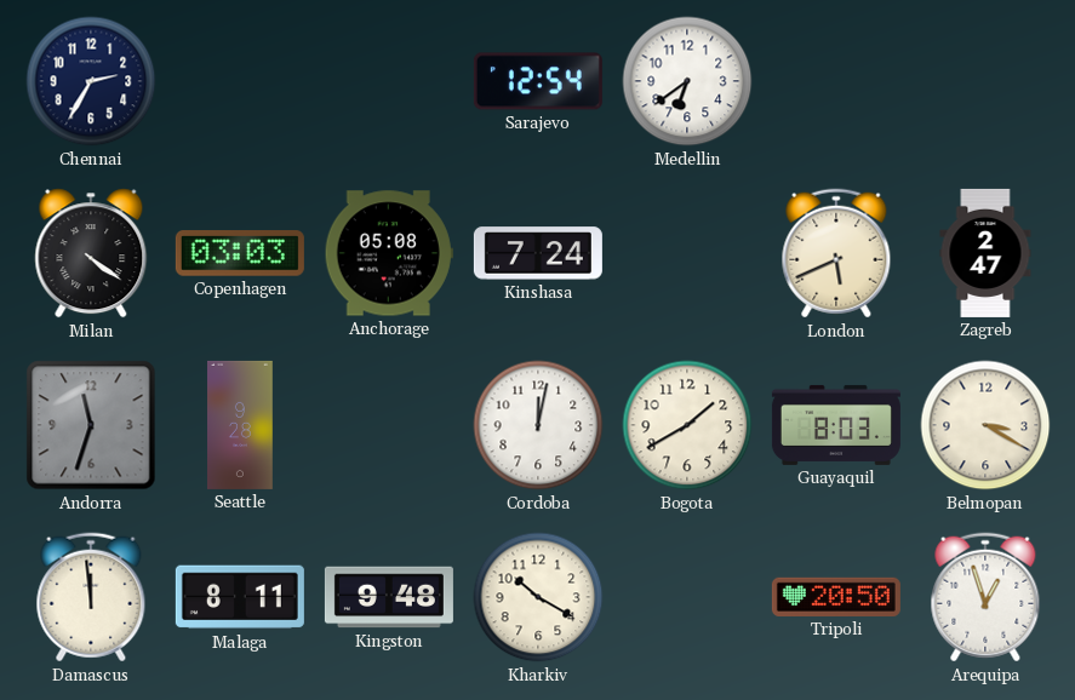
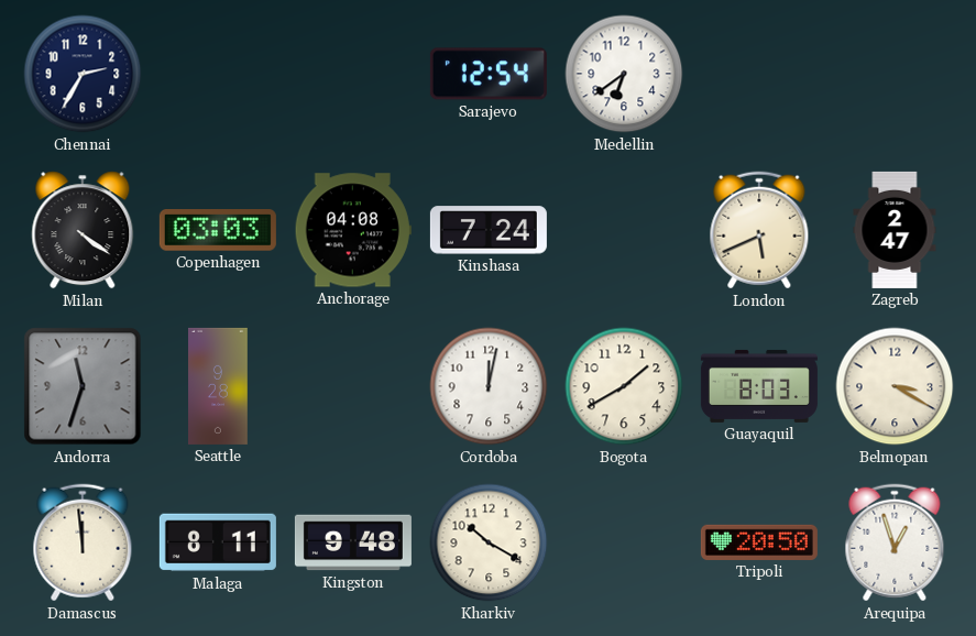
Anchorage: 05:08 -> 04:08
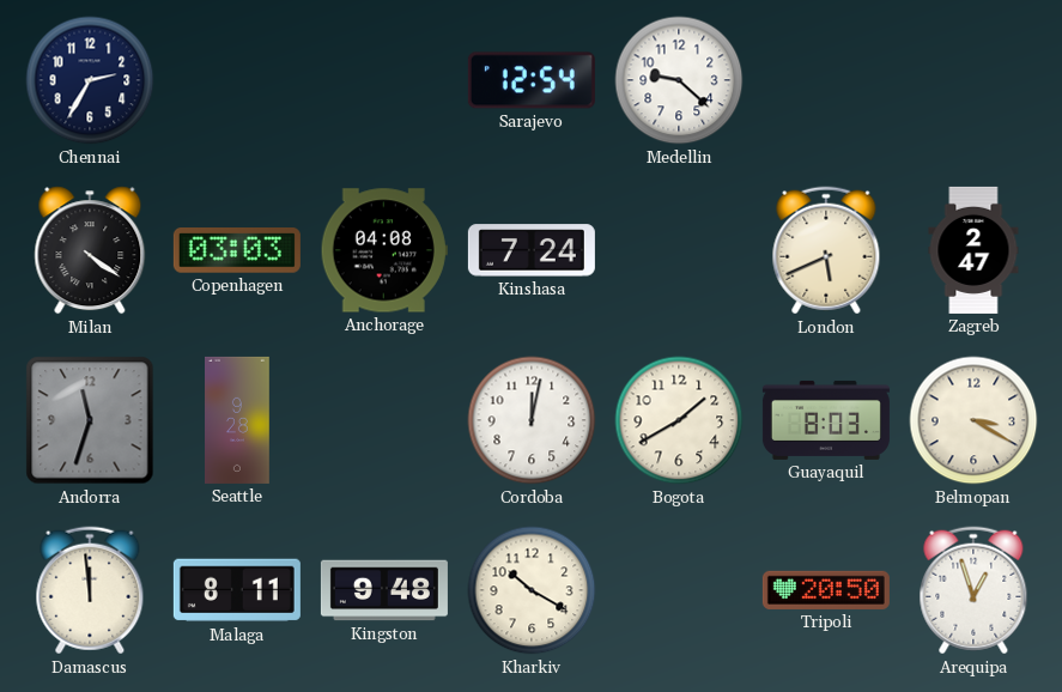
Medellin: 6:39 -> 9:22
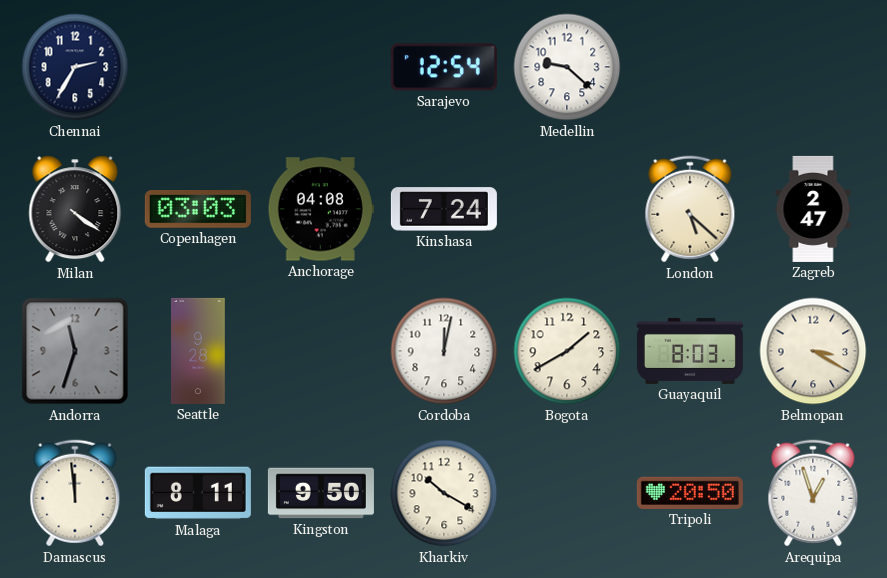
London: 5:41 -> 5:22
Kingston: 9:48 -> 9:50
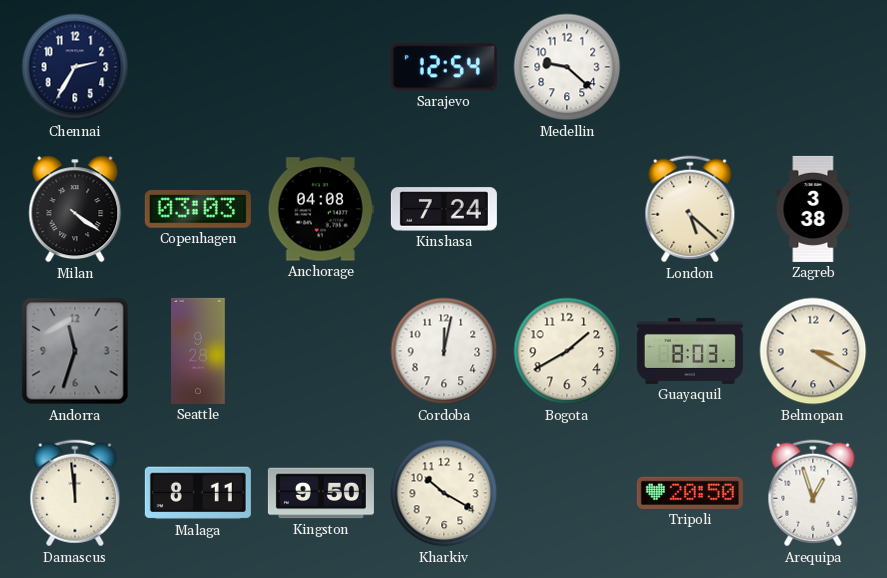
Zagreb: 2:47 -> 3:38
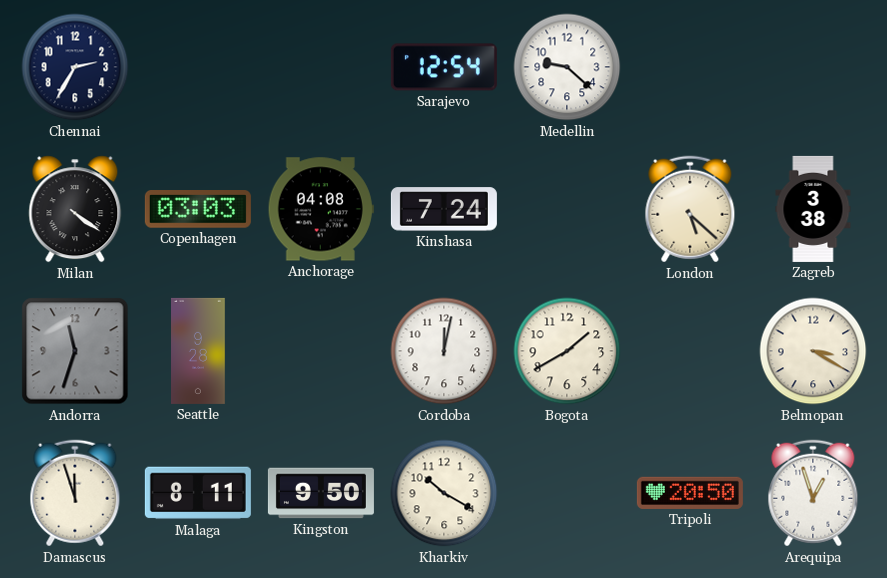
Guayaquil: 8:03 -> none
Damascus: 11:59 -> 11:57
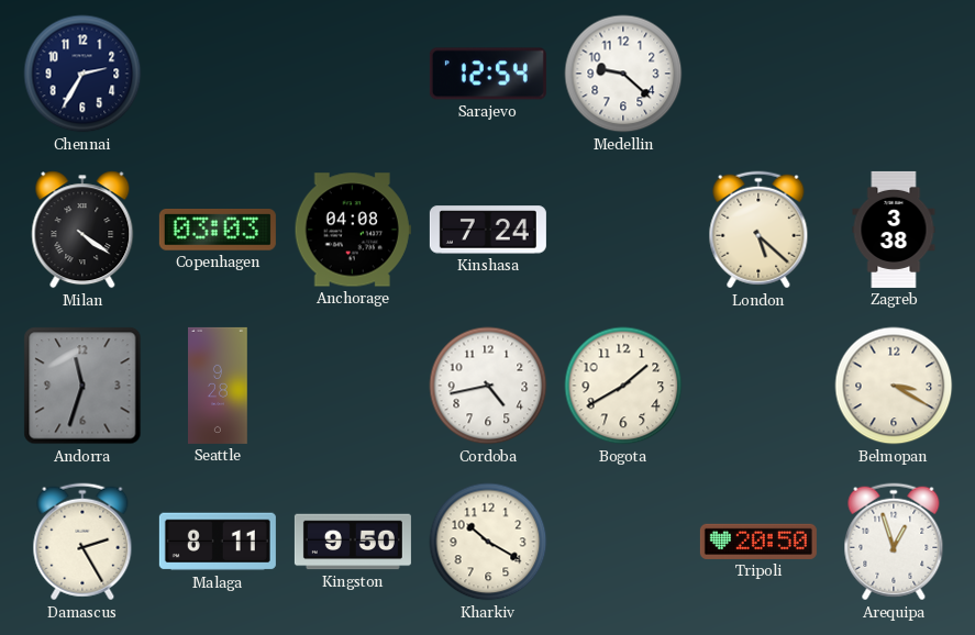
Cordoba: 12:02 -> 4:43
Damascus: 11:57 -> 2:25
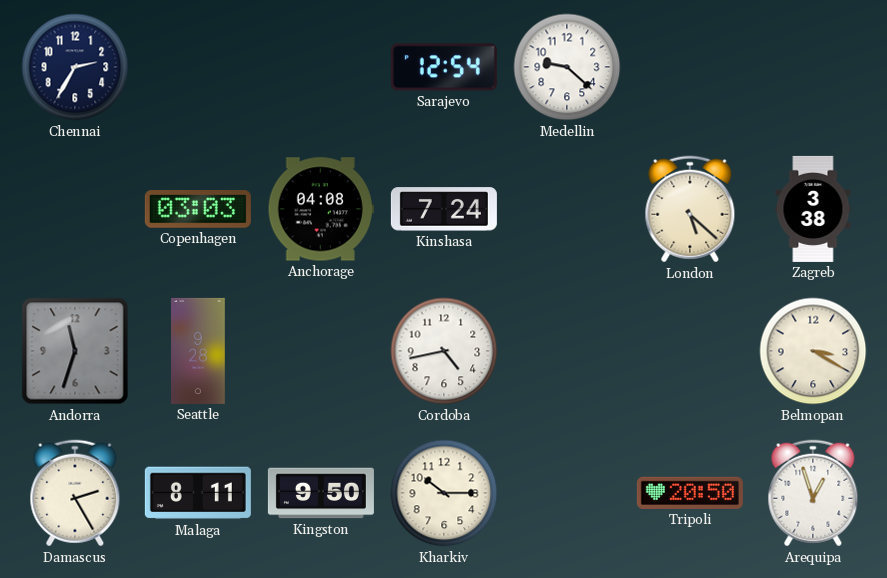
Milan: 4:21 -> none
Bogota: 1:40 -> none
Kharkiv: 10:20 -> 10:15
